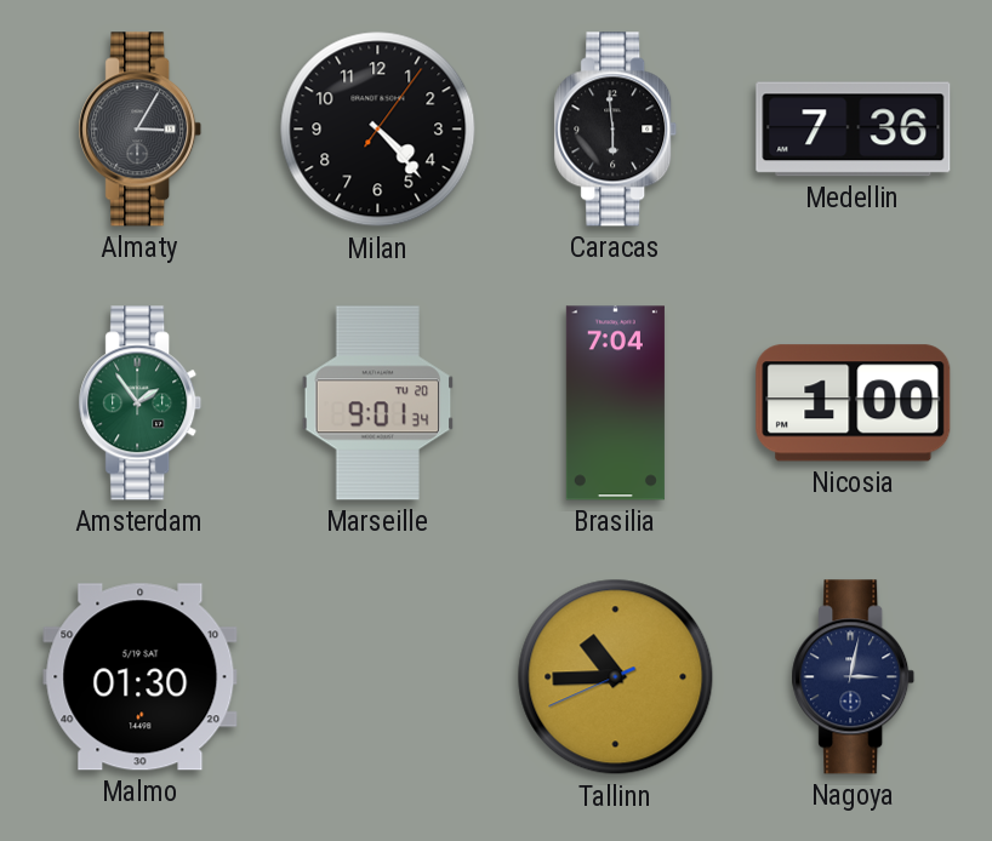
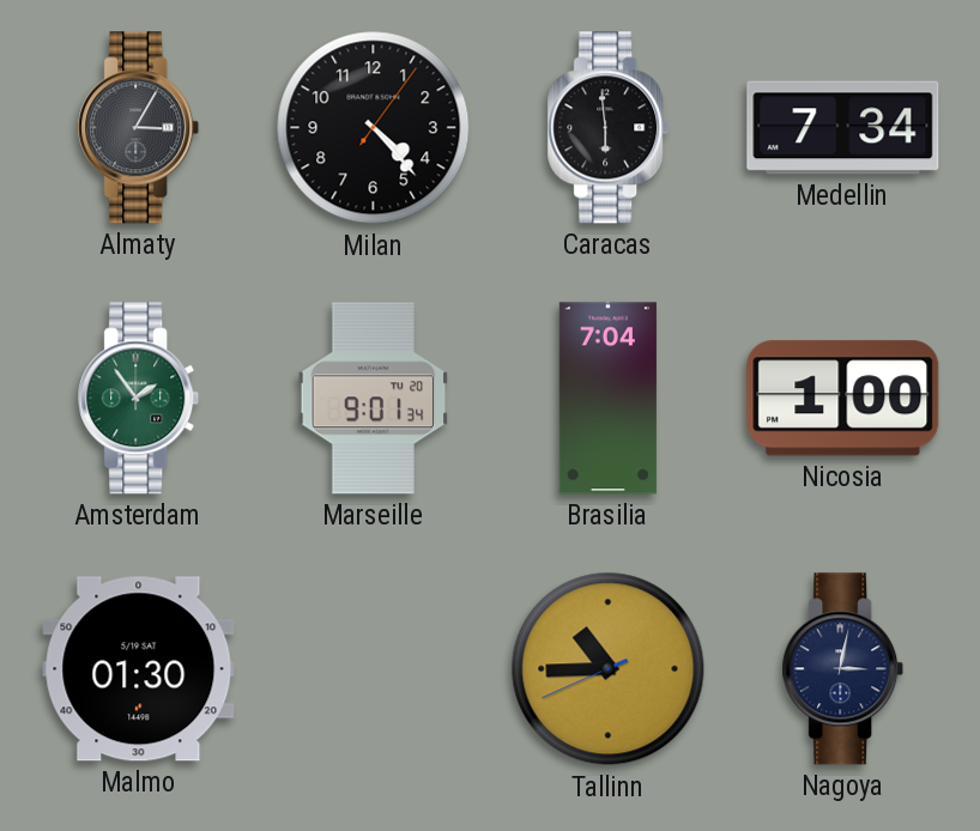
Medellin: 7:36 -> 7:34
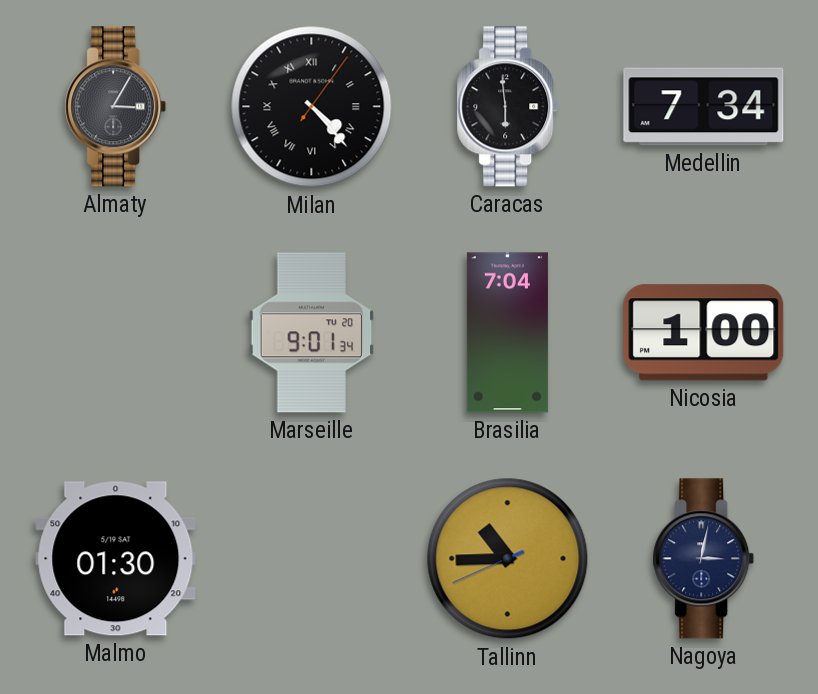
Milan numerals: Arabic -> Roman
Amsterdam: 1:54 -> none
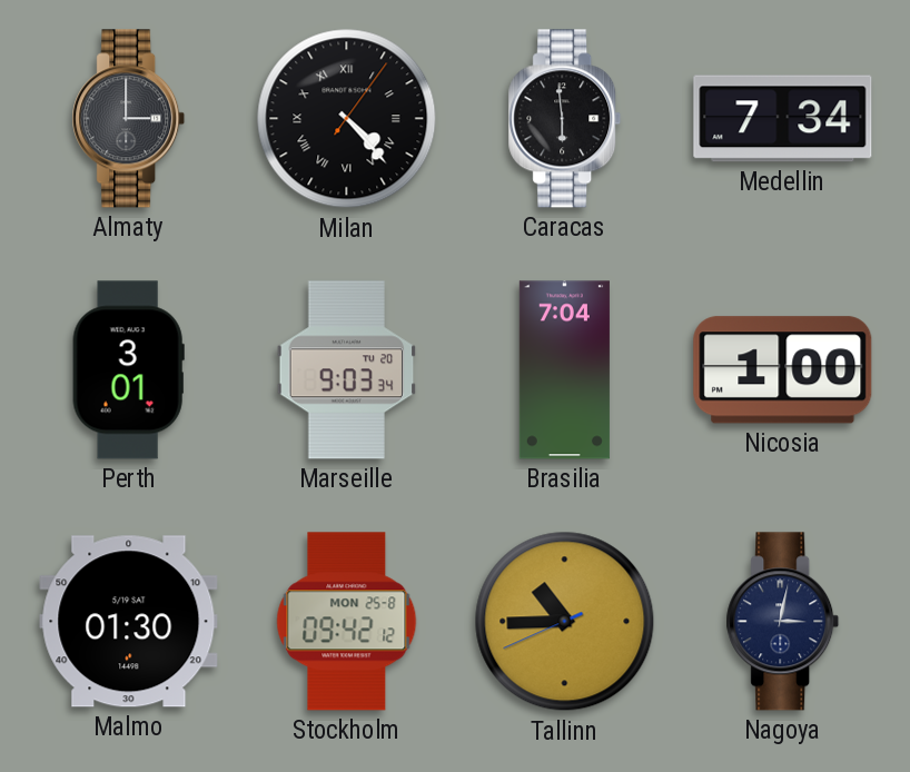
Almaty: 3:05 -> 3:00
Perth: none -> 3:01
Marseille: 9:01 -> 9:03
Stockholm: none -> 09:42
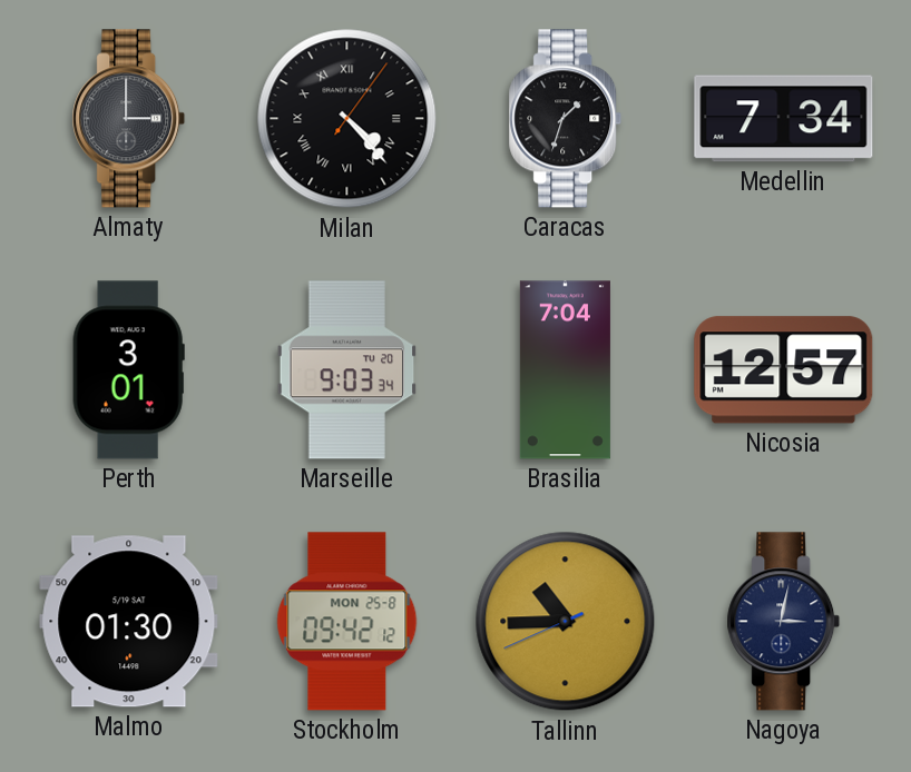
Caracas: 5:59 -> 1:33
Nicosia: 1:00 -> 12:57
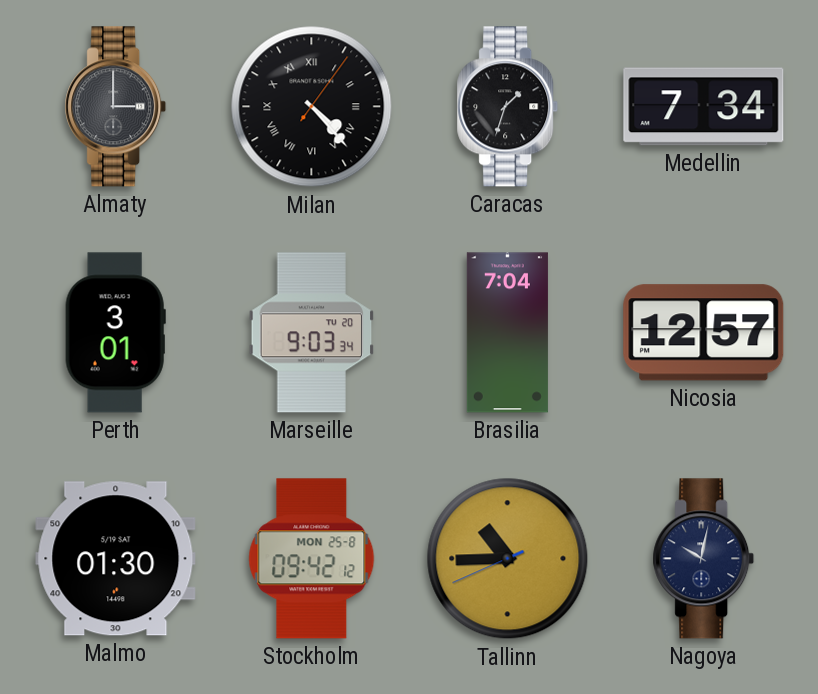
Nagoya: 3:02 -> 10:02
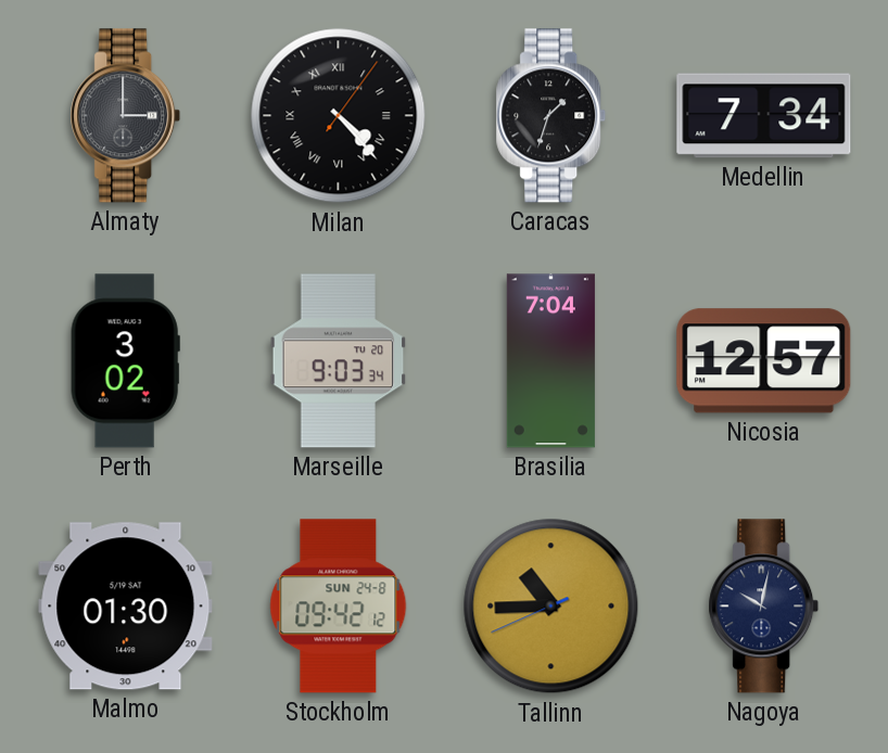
Perth: 3:01 -> 3:02
Stockholm date: MON 25-8 -> SUN 24-8
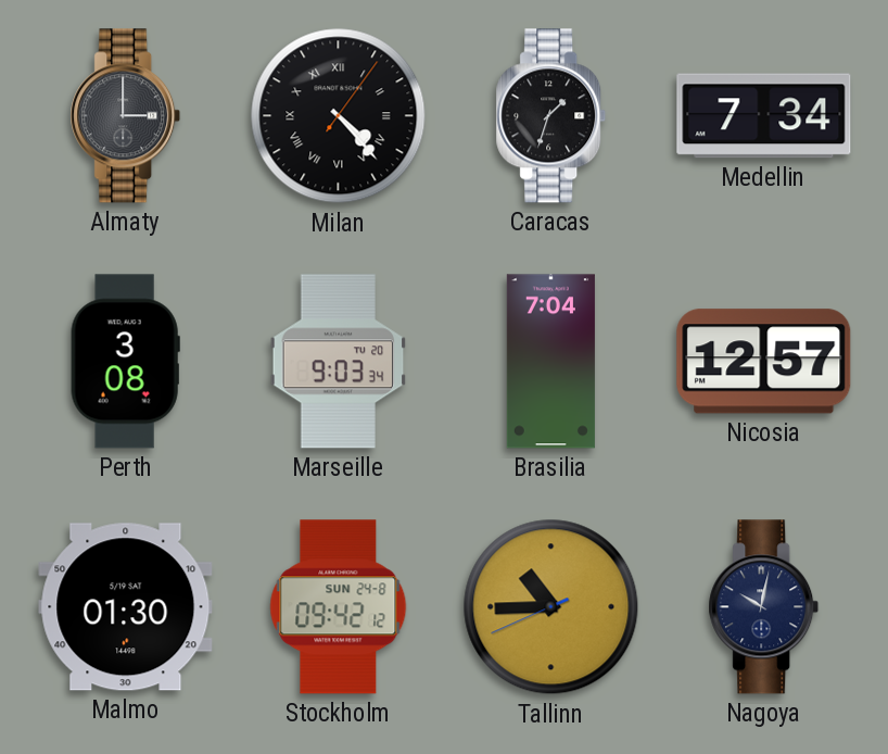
Perth: 3:02 -> 3:08
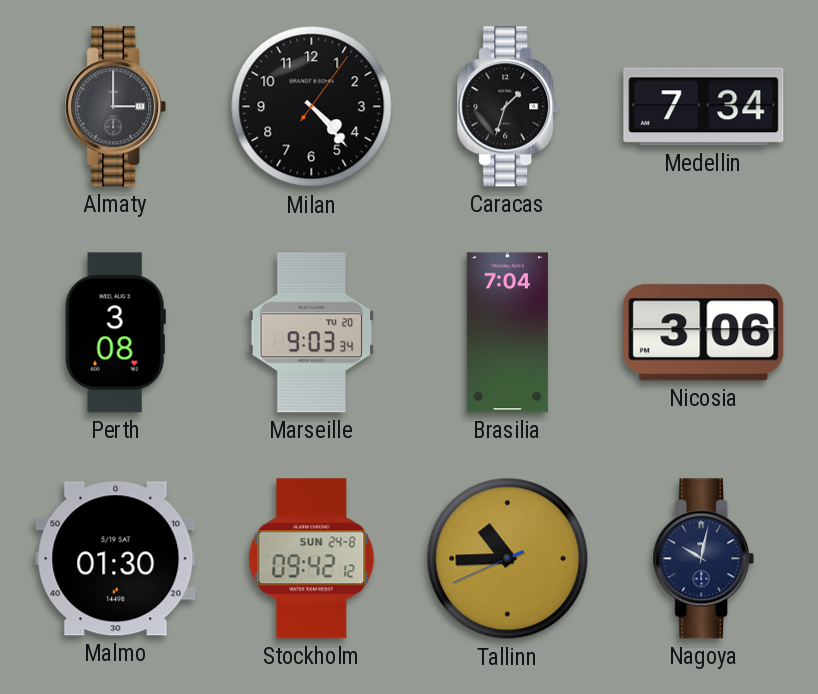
Milan numerals: Roman -> Arabic
Nicosia: 12:57 -> 3:06
